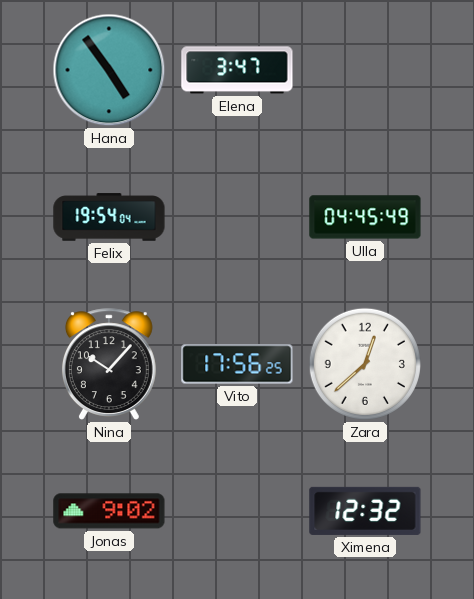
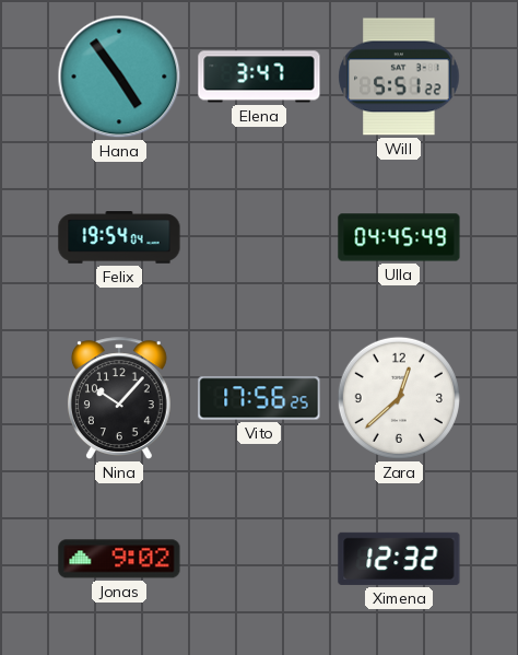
Will: none -> 5:51
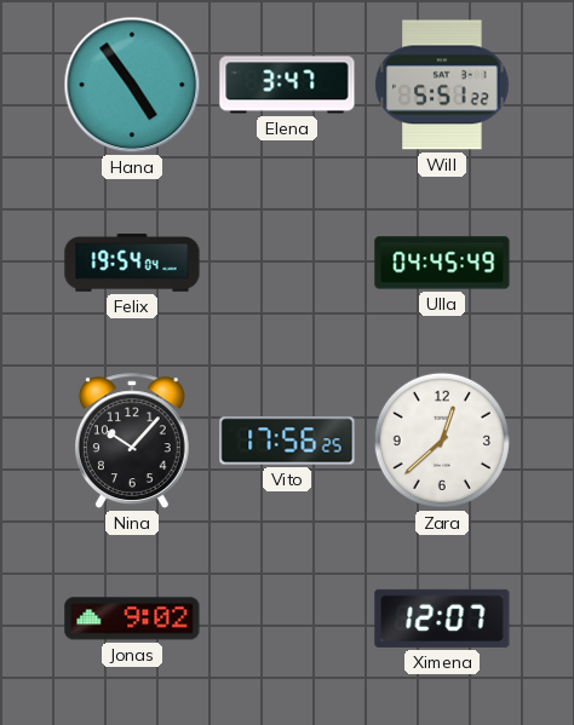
Ximena: 12:32 -> 12:07
